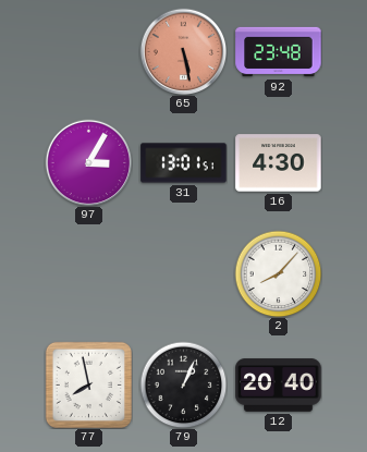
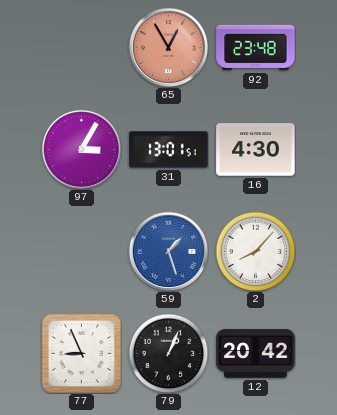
65: 5:28 -> 12:55
59: none -> 1:27
77: 7:58 -> 8:56
12: 20:40 -> 20:42
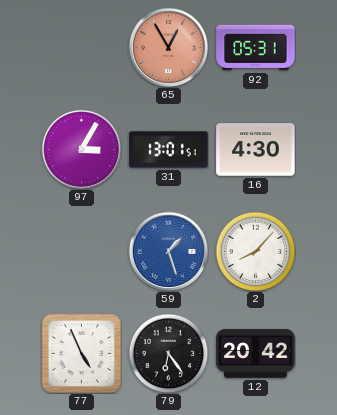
92: 23:48 -> 05:31
77: 8:56 -> 4:56
79: 1:04 -> 6:24
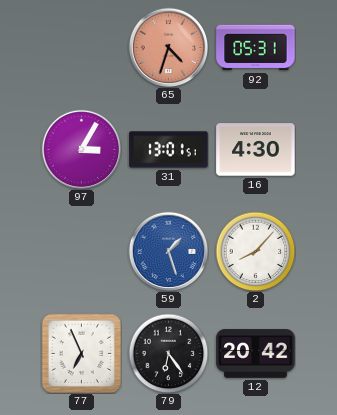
65: 12:55 -> 4:33
77: 4:56 -> 6:56
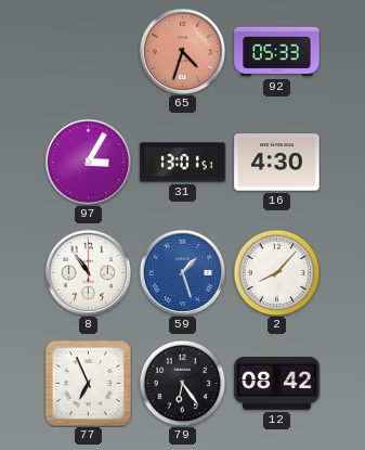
92: 05:31 -> 05:33
8: none -> 10:54
12: 20:42 -> 08:42
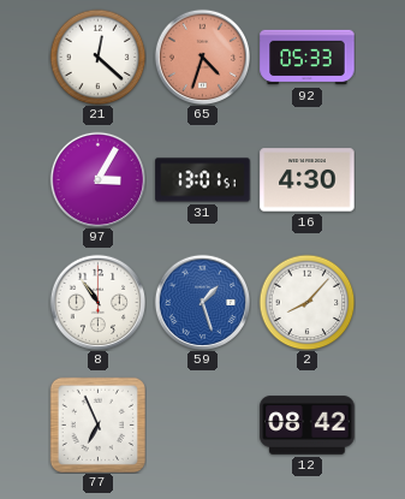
21: none -> 12:22
79: 6:24 -> none
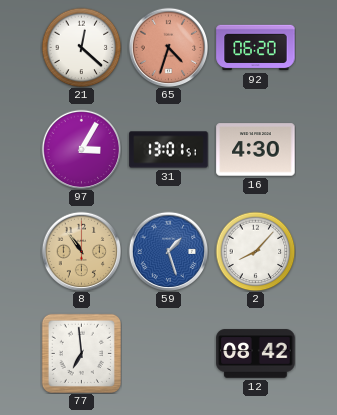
92: 05:33 -> 06:20
8 dial: white -> champagne
77: 6:56 -> 6:59
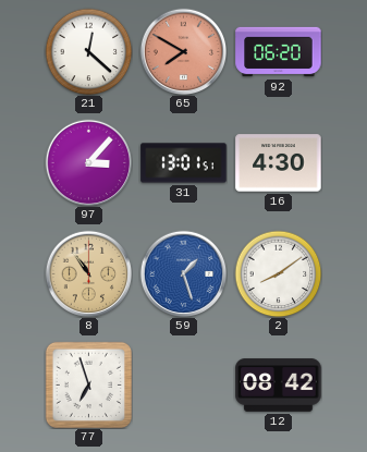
65: 4:33 -> 7:50
97: 3:05 -> 3:07
2: 8:07 -> 8:09
77: 6:59 -> 6:57
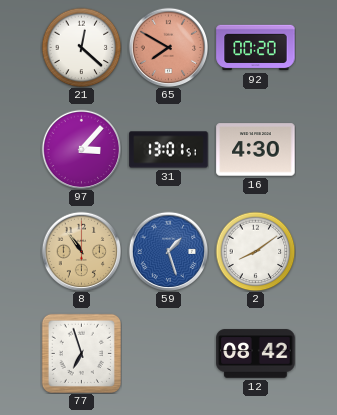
92: 06:20 -> 00:20
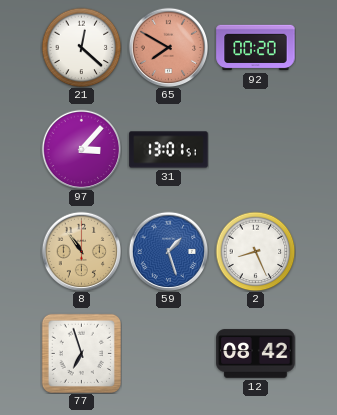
16: 4:30 -> none
2: 8:09 -> 8:26
